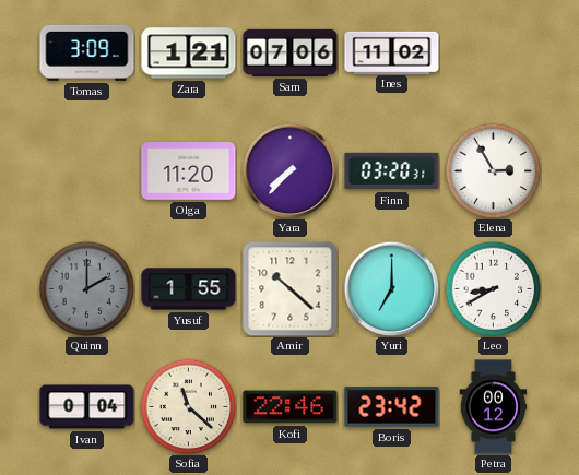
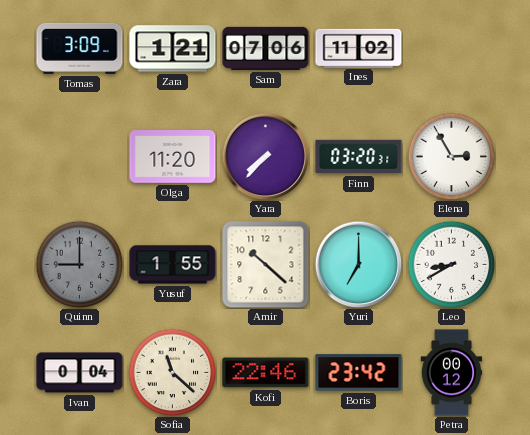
Quinn: 2:00 -> 9:00
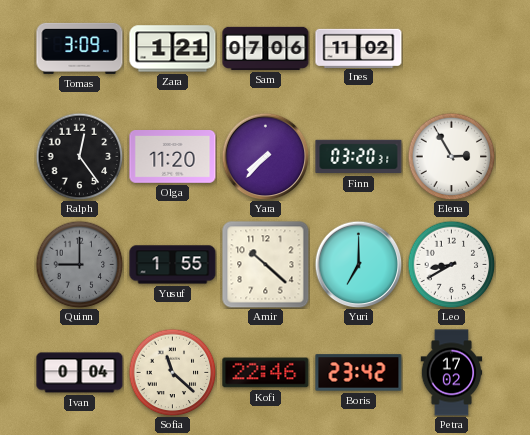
Ralph: none -> 12:24
Petra: 00:12 -> 17:02
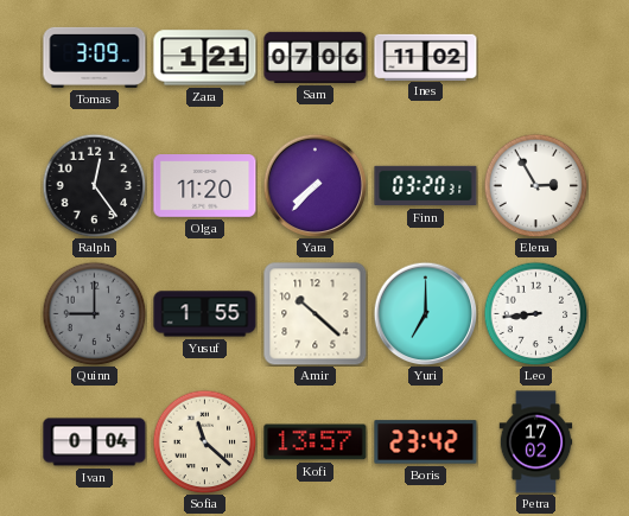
Leo: 8:40 -> 8:44
Kofi: 22:46 -> 13:57
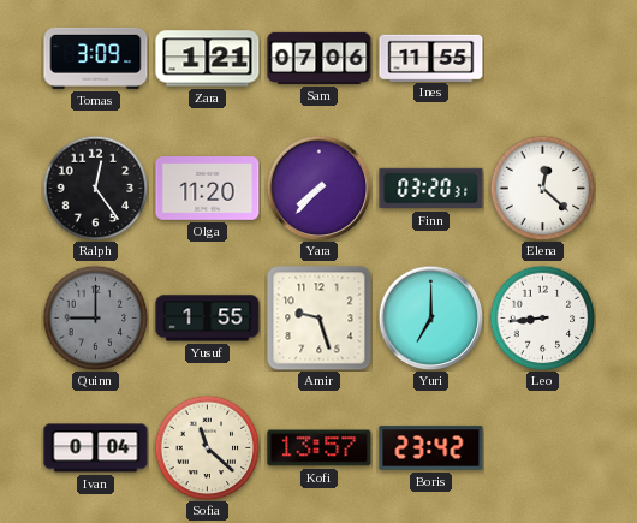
Ines: 11:02 -> 11:55
Elena: 2:55 -> 12:22
Amir: 10:22 -> 9:27
Petra: 17:02 -> none
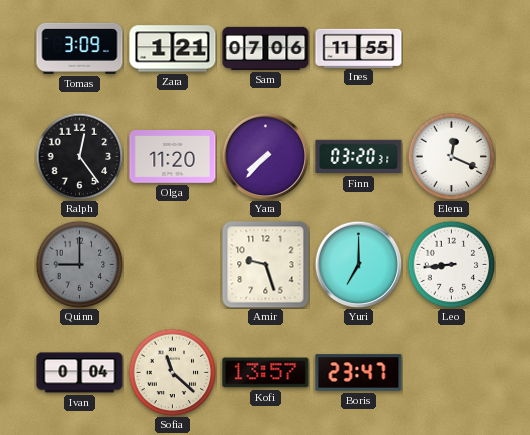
Elena: 12:22 -> 12:19
Yusuf: 1:55 -> none
Boris: 23:42 -> 23:47
